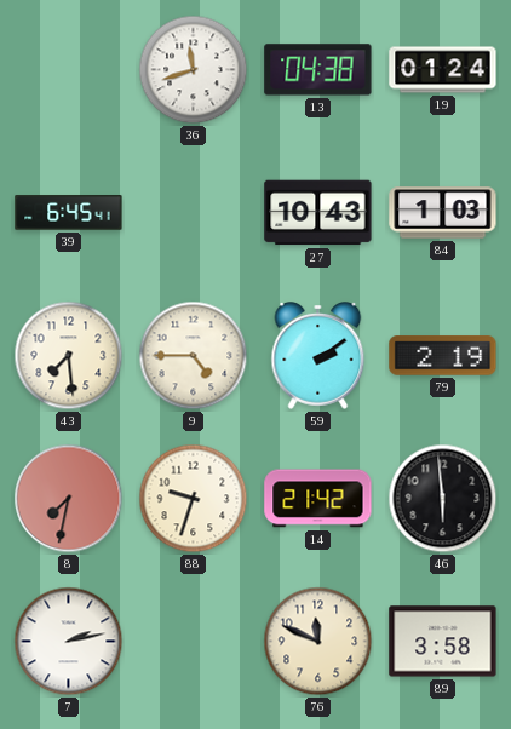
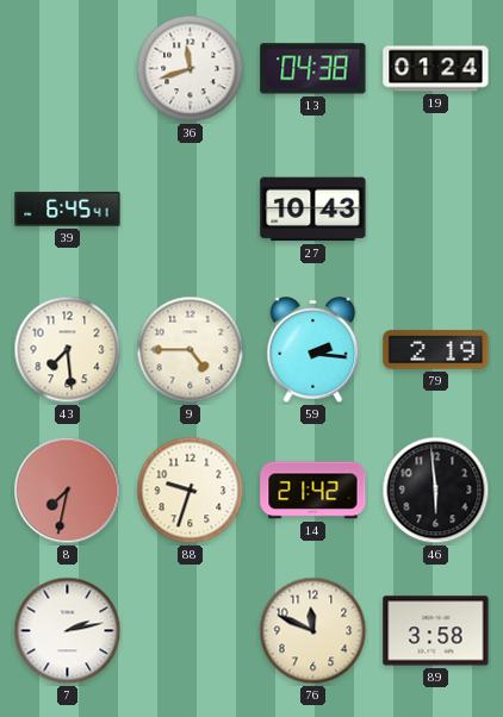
84: 1:03 -> none
59: 2:09 -> 2:16
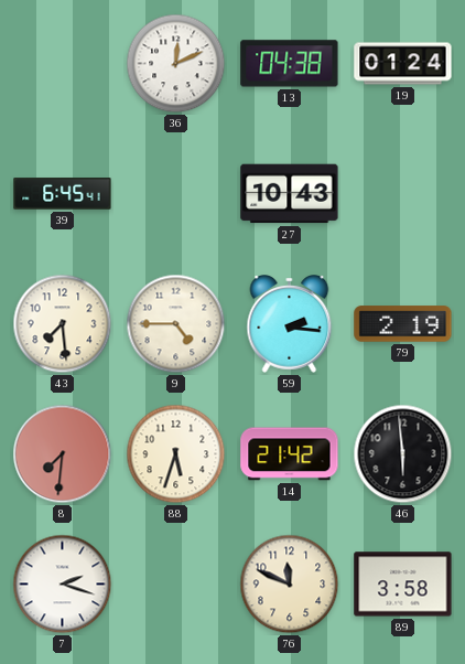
36: 11:42 -> 12:11
8: 7:32 -> 7:31
88: 9:33 -> 5:33
7: 2:13 -> 2:18
